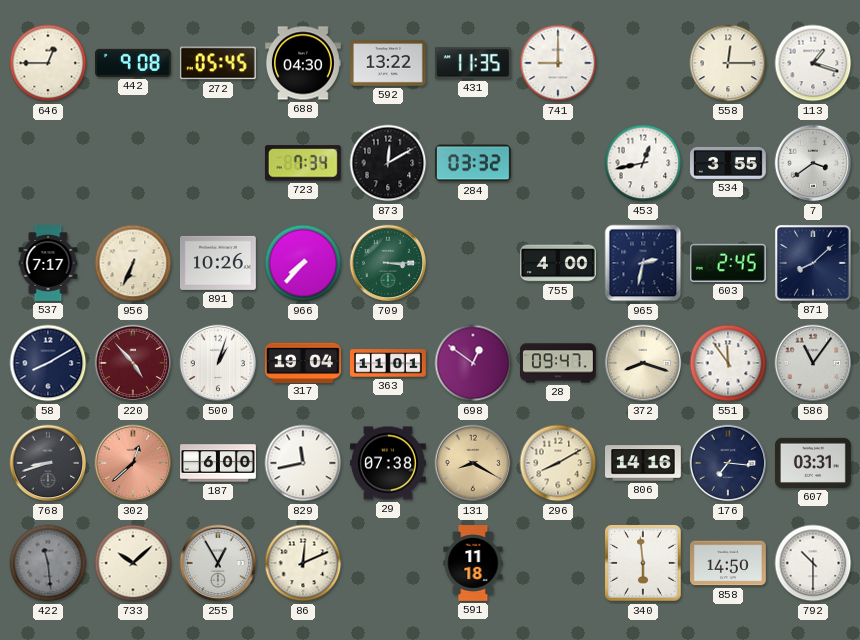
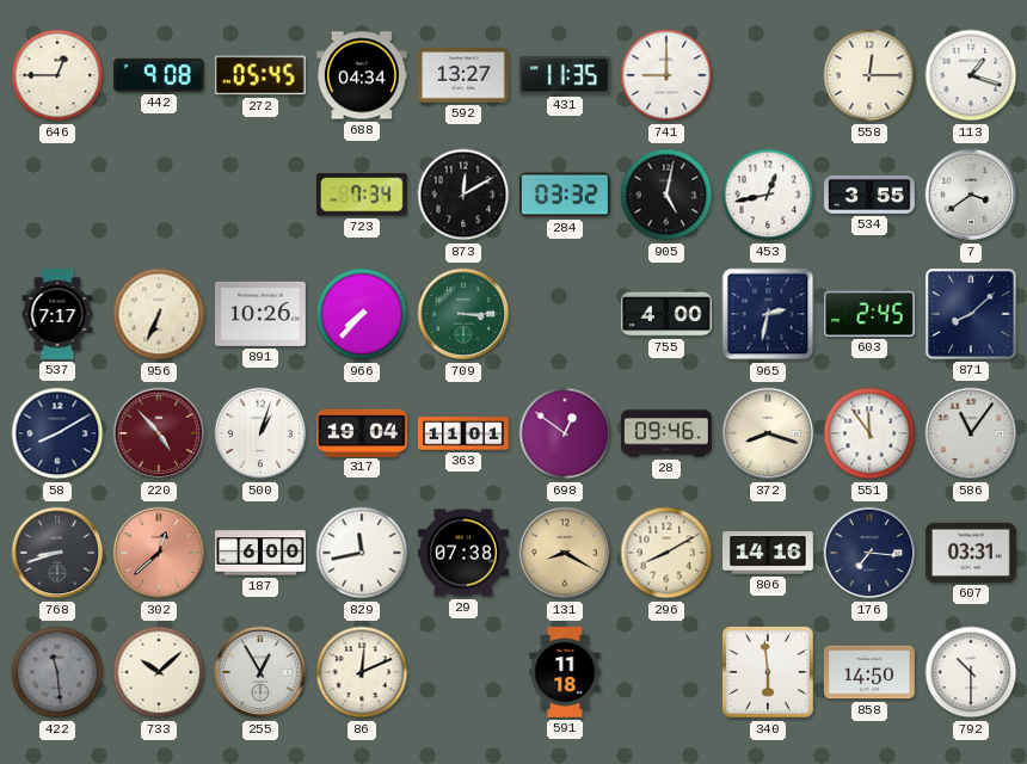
688: 04:30 -> 04:34
592: 13:22 -> 13:27
905: none -> 5:02
28: 09:47 -> 09:46
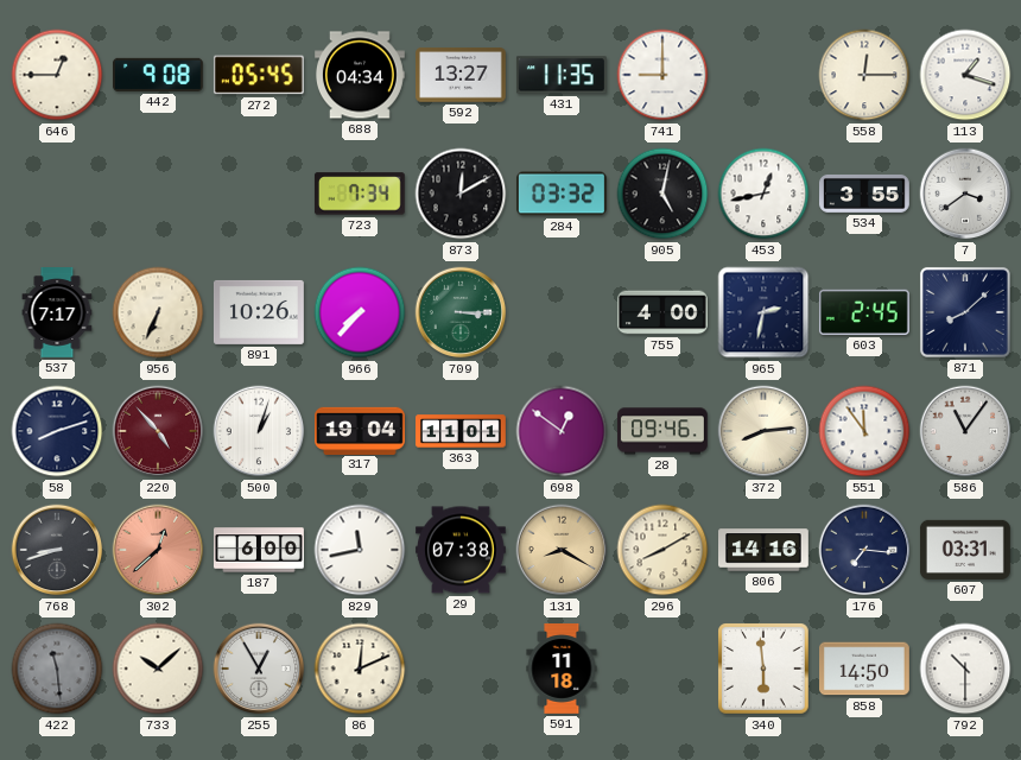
58: 8:10 -> 8:12
372: 8:18 -> 8:14
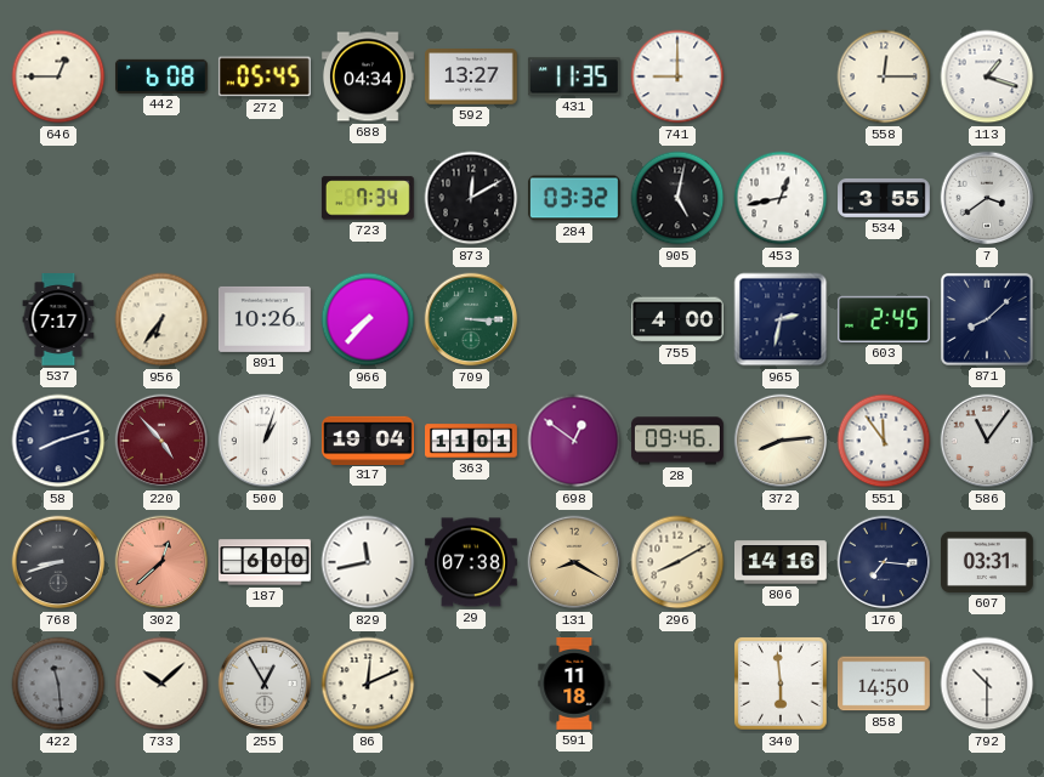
442: 9:08 -> 6:08
956: 6:34 -> 6:36
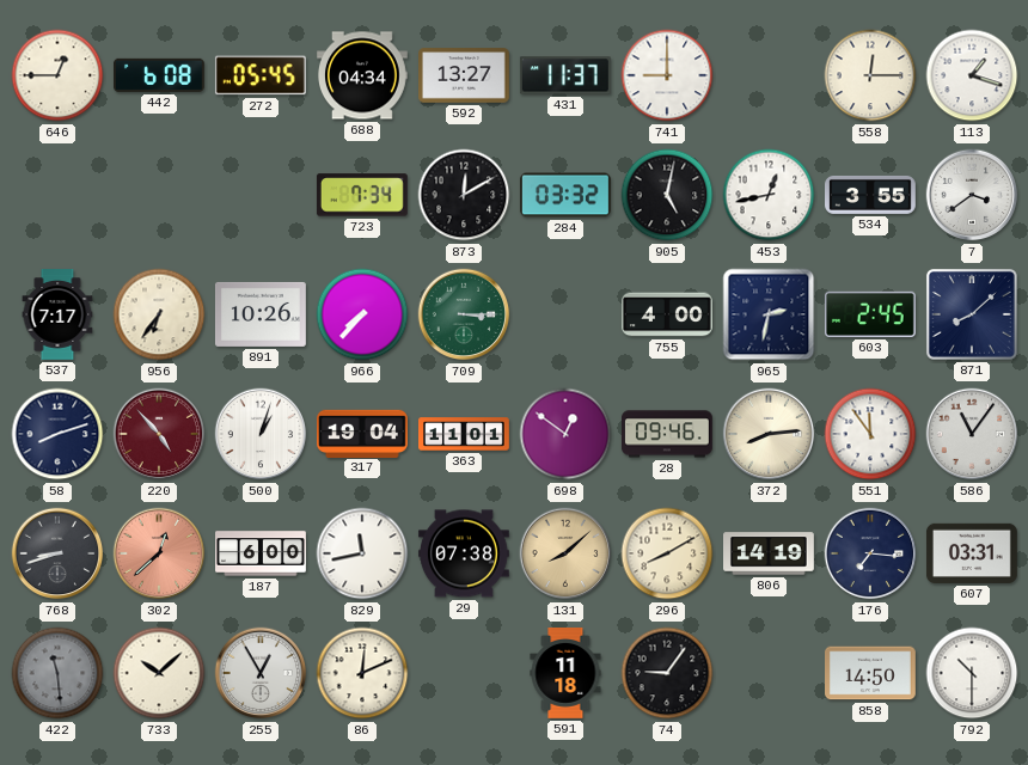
431: 11:35 -> 11:37
131: 8:20 -> 8:08
806: 14:16 -> 14:19
74: none -> 9:06
340: 5:59 -> none
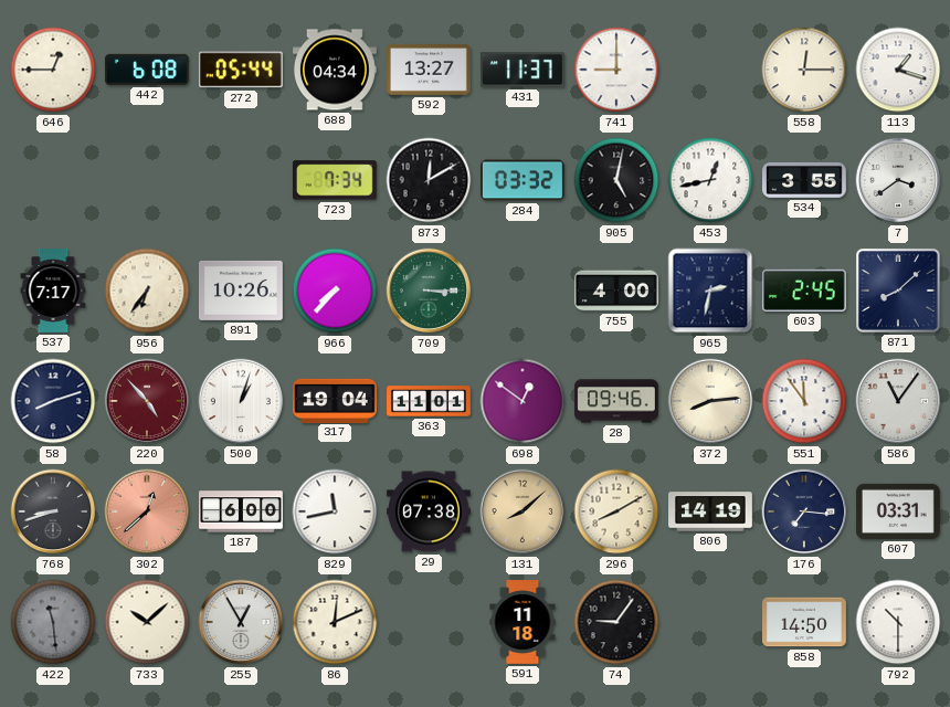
272: 05:45 -> 05:44
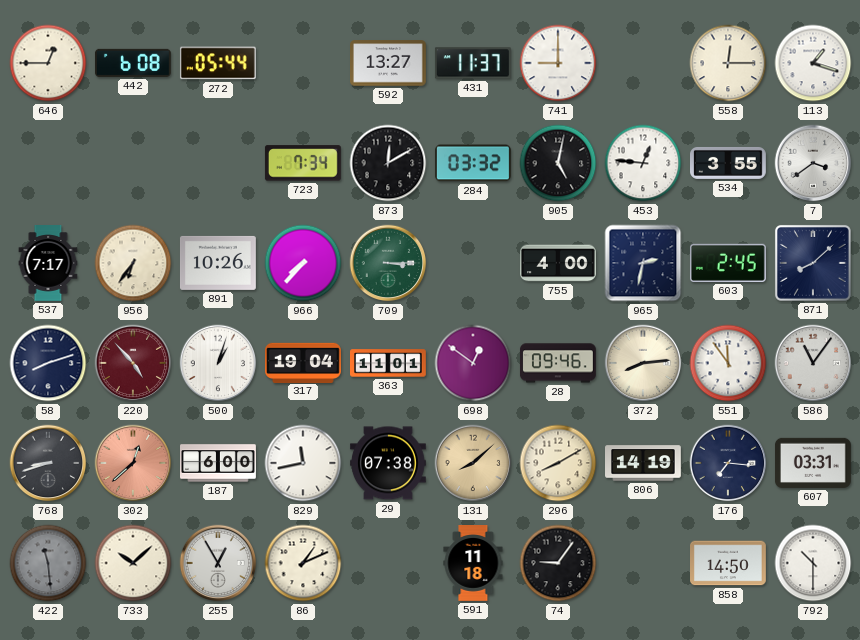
688: 04:34 -> none
453: 12:43 -> 12:46
86: 12:11 -> 1:11
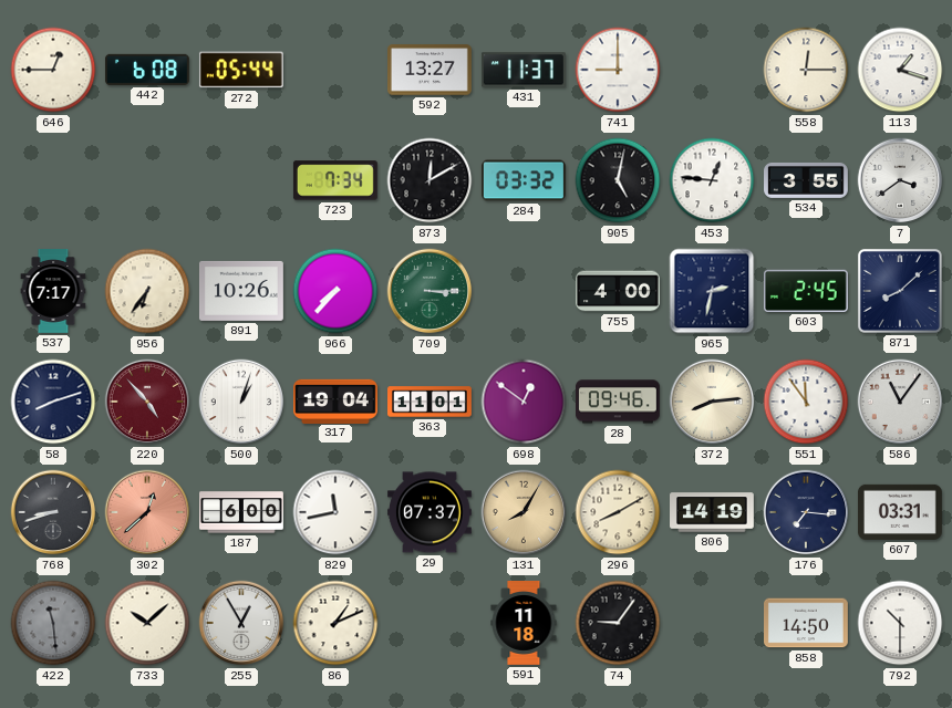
29: 07:38 -> 07:37
131: 8:08 -> 8:05
